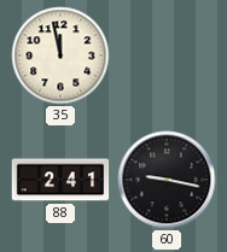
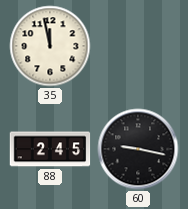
88: 2:41 -> 2:45
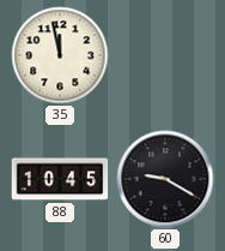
88: 2:45 -> 10:45
60: 9:17 -> 9:20
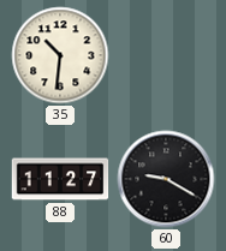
35: 11:58 -> 10:31
88: 10:45 -> 11:27
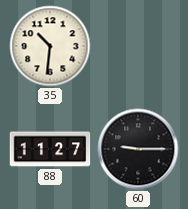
60: 9:20 -> 9:15
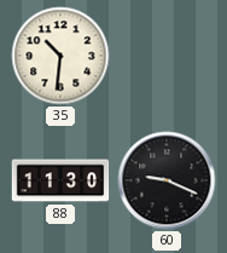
88: 11:27 -> 11:30
60: 9:15 -> 9:19
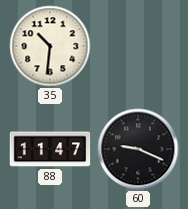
88: 11:30 -> 11:47
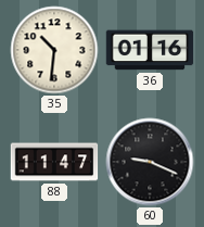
36: none -> 01:16
